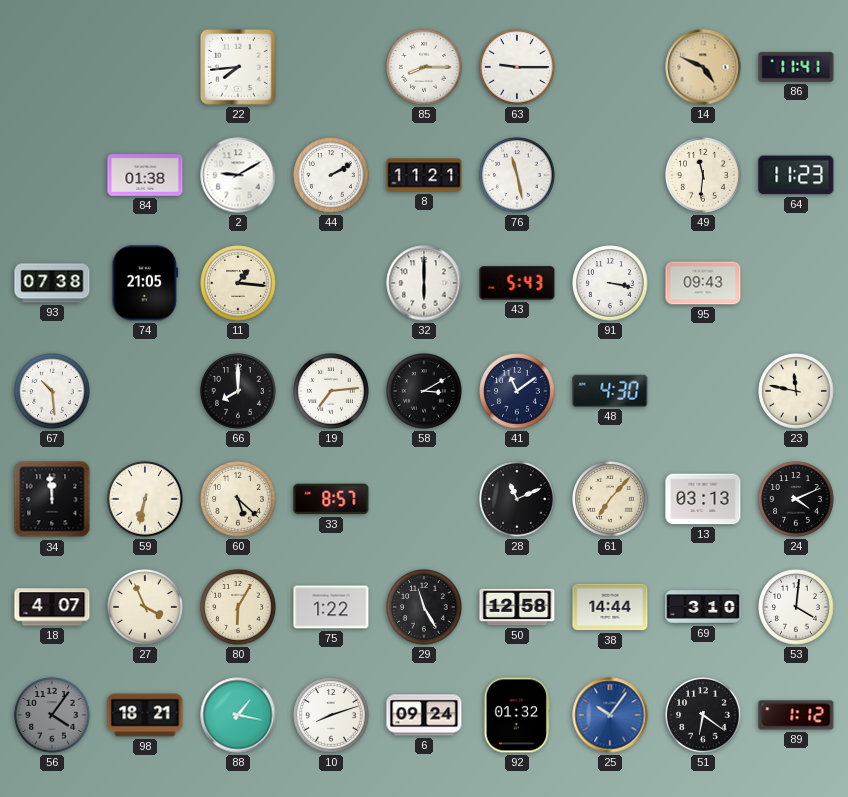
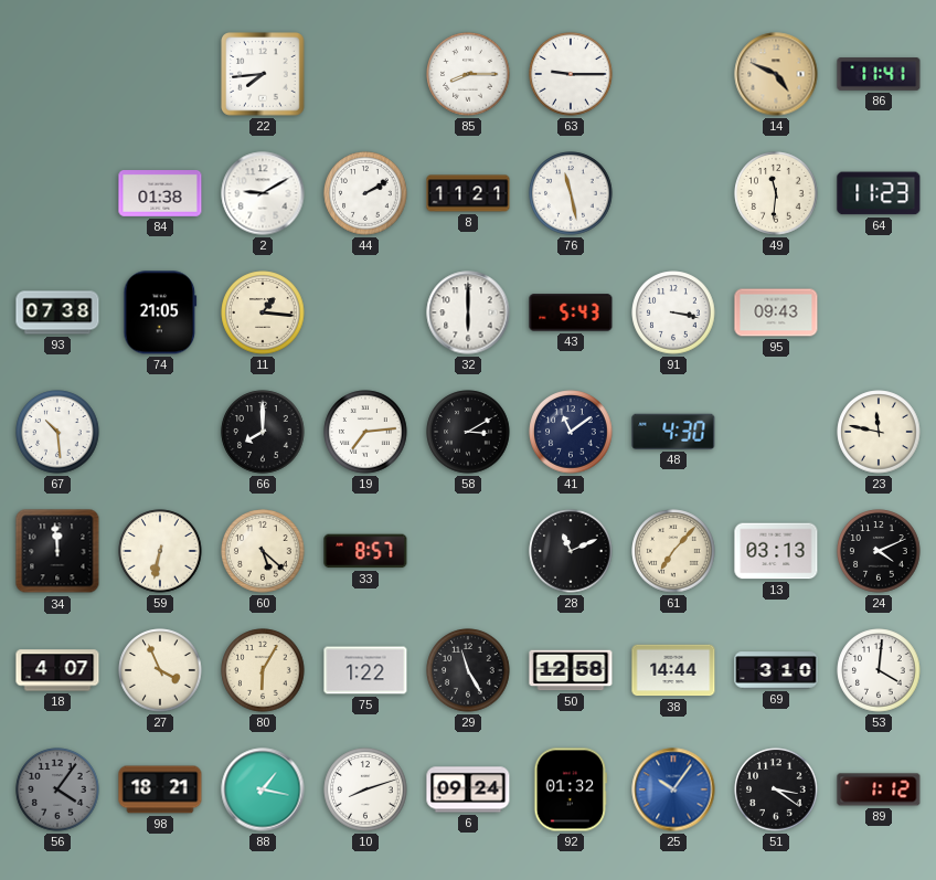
51: 6:21 -> 3:21
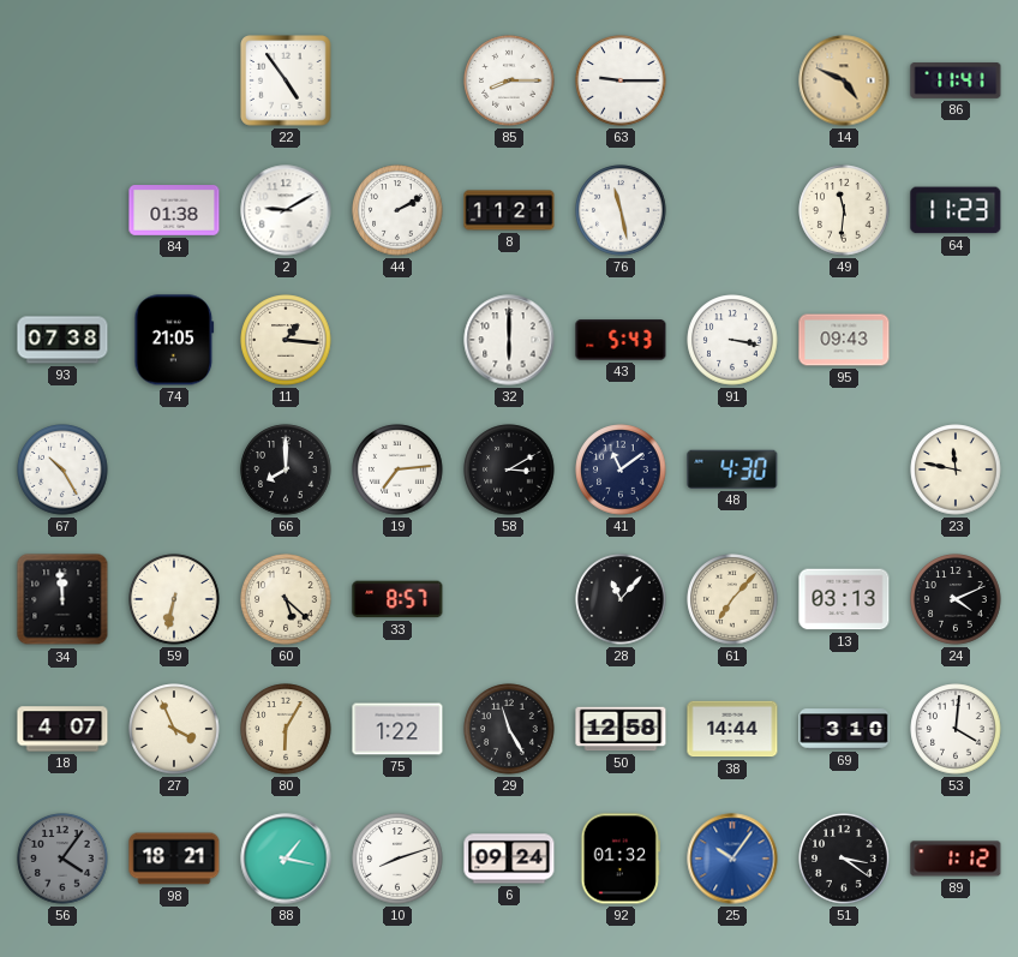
22: 7:44 -> 4:54
67: 10:29 -> 10:25
28: 11:11 -> 11:07
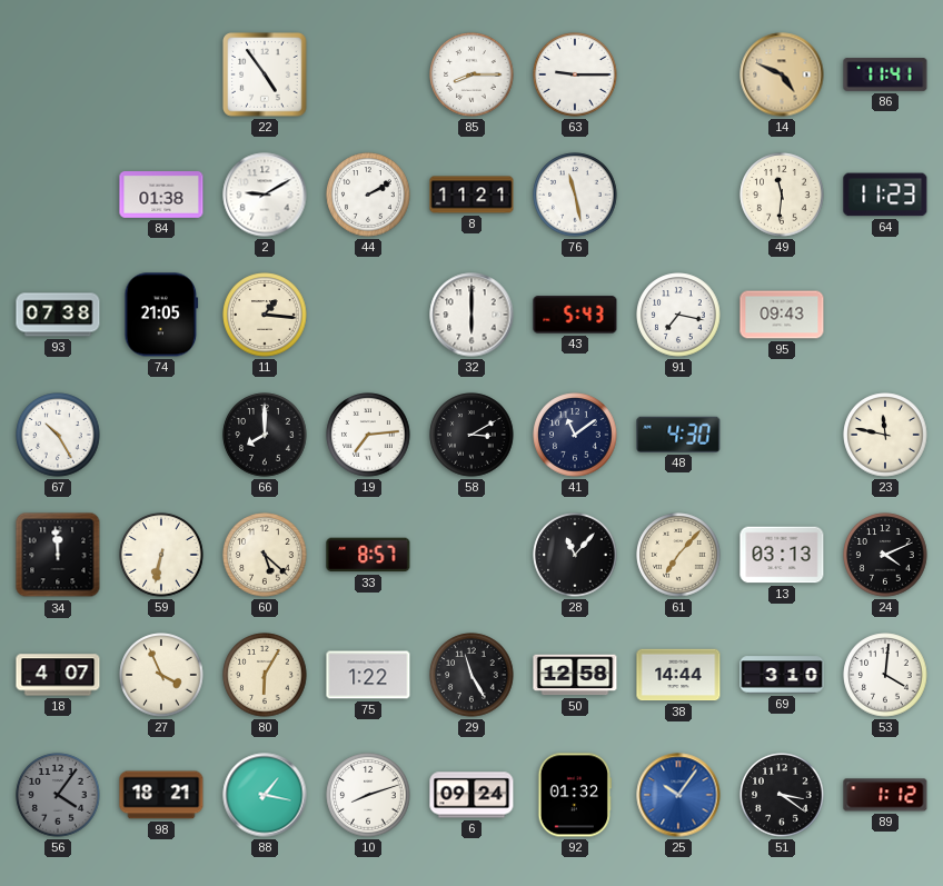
91: 3:17 -> 7:17
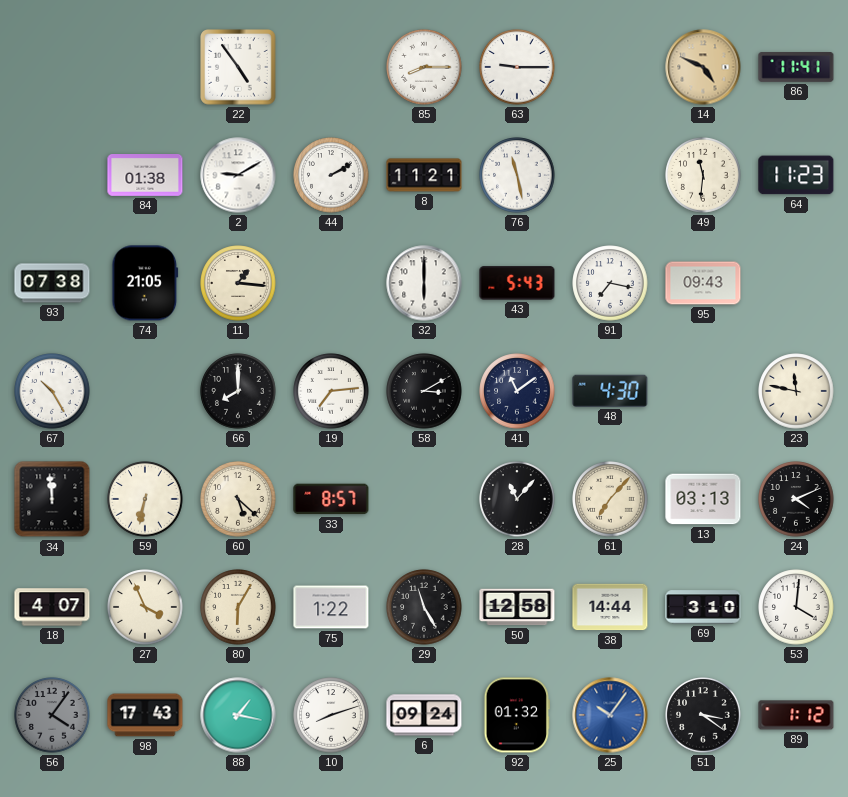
98: 18:21 -> 17:43
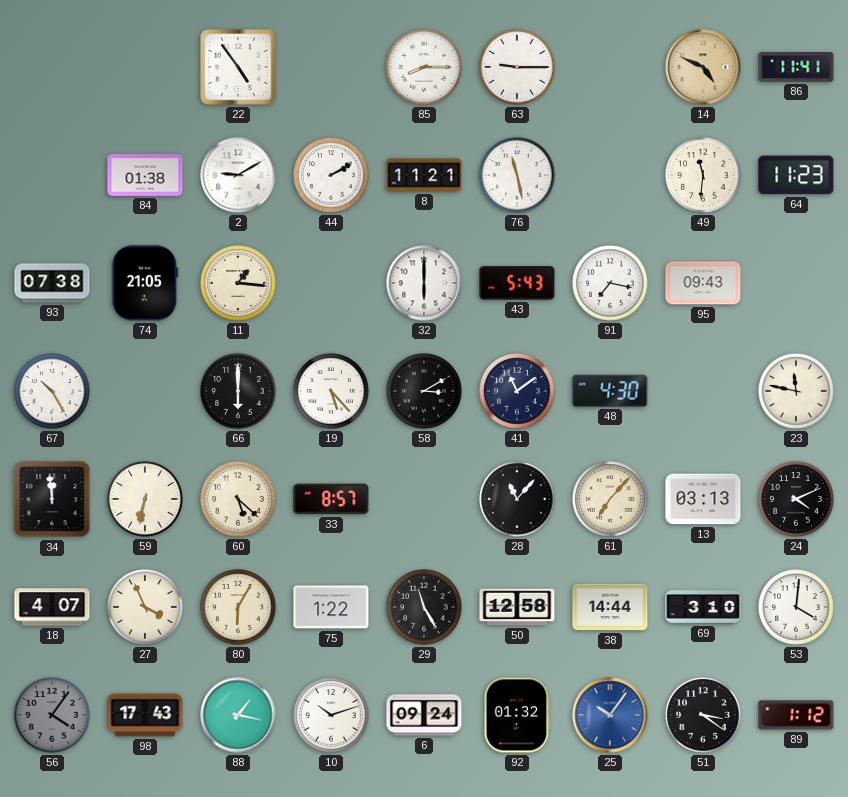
66: 8:00 -> 6:00
19: 7:14 -> 5:23
10: 8:12 -> 10:12
